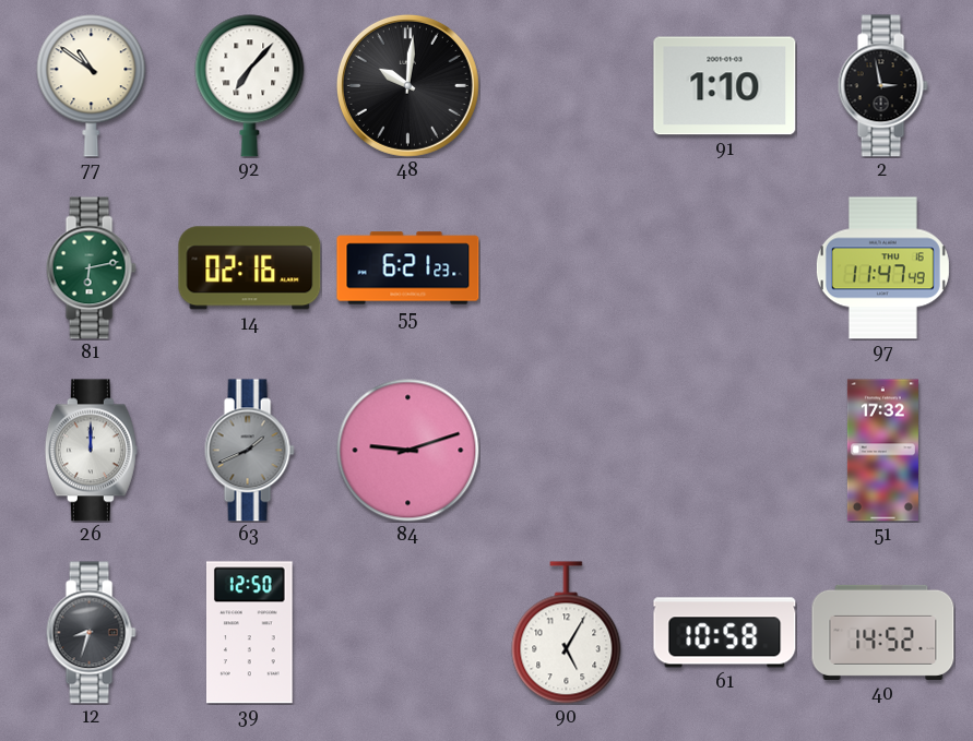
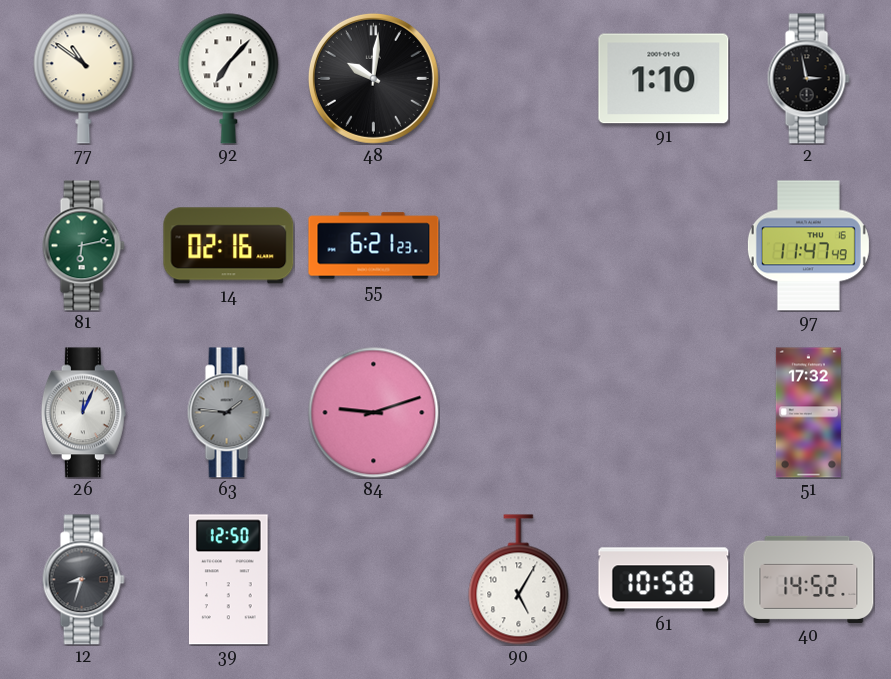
26: 12:00 -> 12:04
63: 1:41 -> 1:46
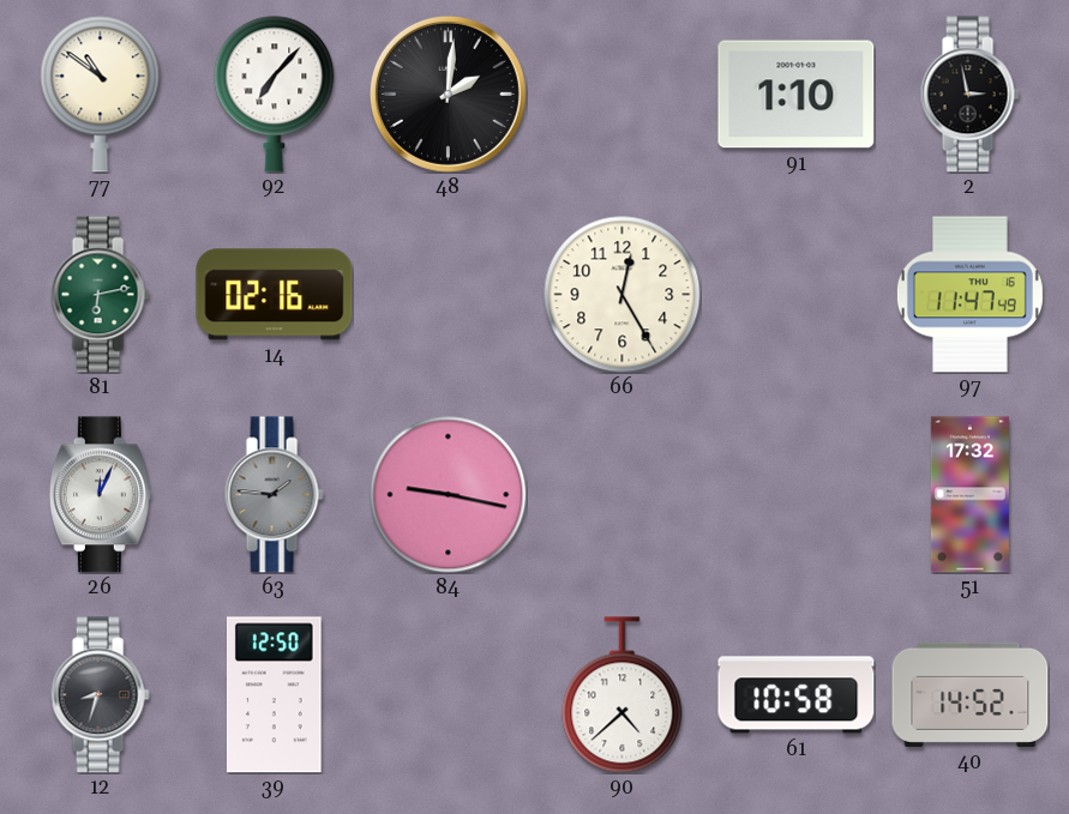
48: 10:01 -> 2:01
55: 6:21 -> none
66: none -> 12:25
84: 9:12 -> 9:17
90: 5:05 -> 4:38
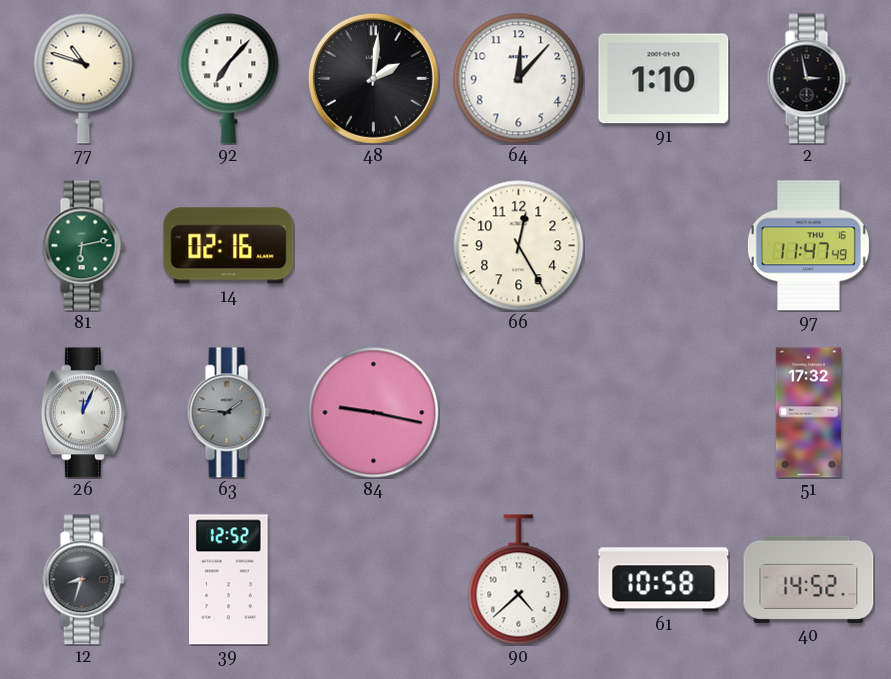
77: 10:51 -> 10:48
64: none -> 12:07
39: 12:50 -> 12:52
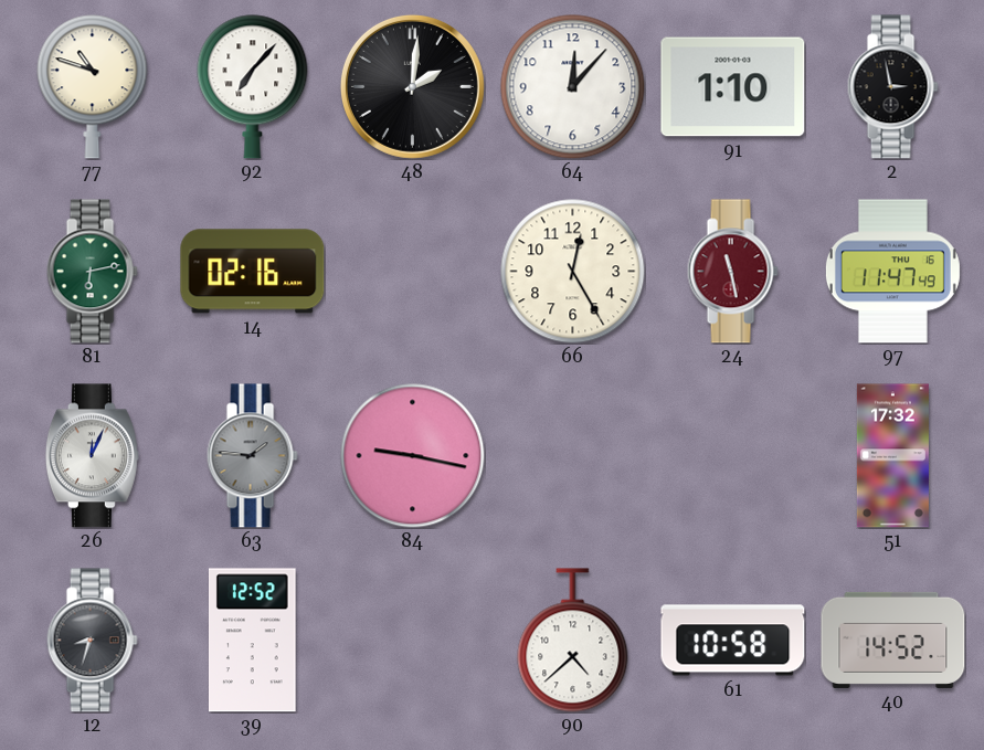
24: none -> 11:28
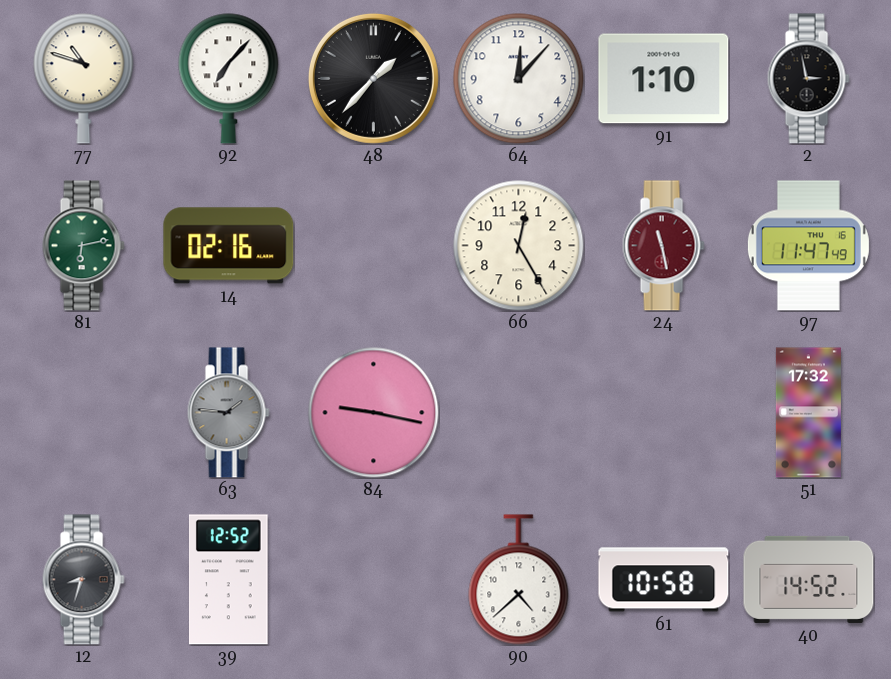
48: 2:01 -> 1:37
26: 12:04 -> none
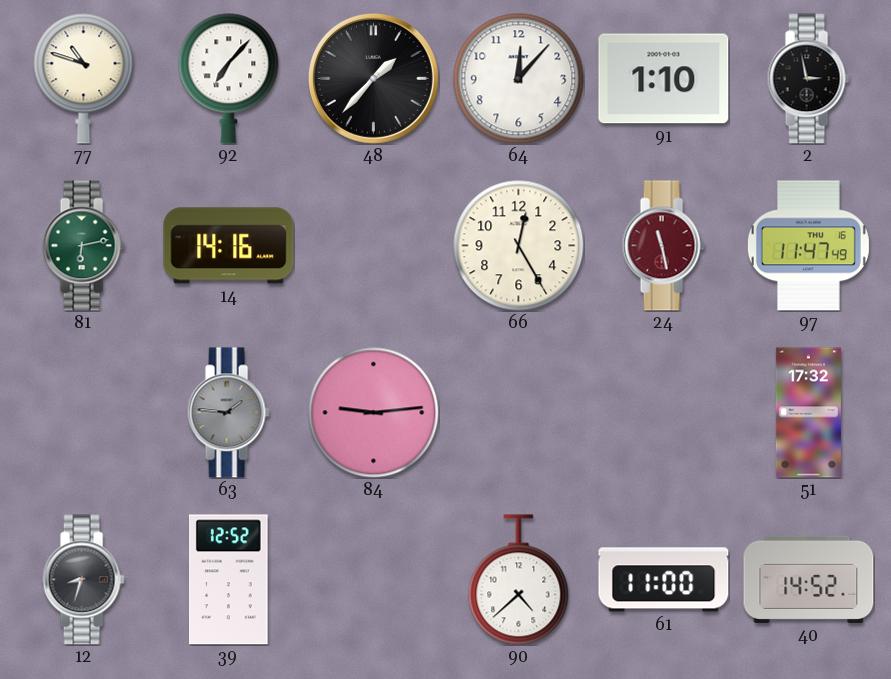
14: 02:16 -> 14:16
84: 9:17 -> 9:14
61: 10:58 -> 11:00
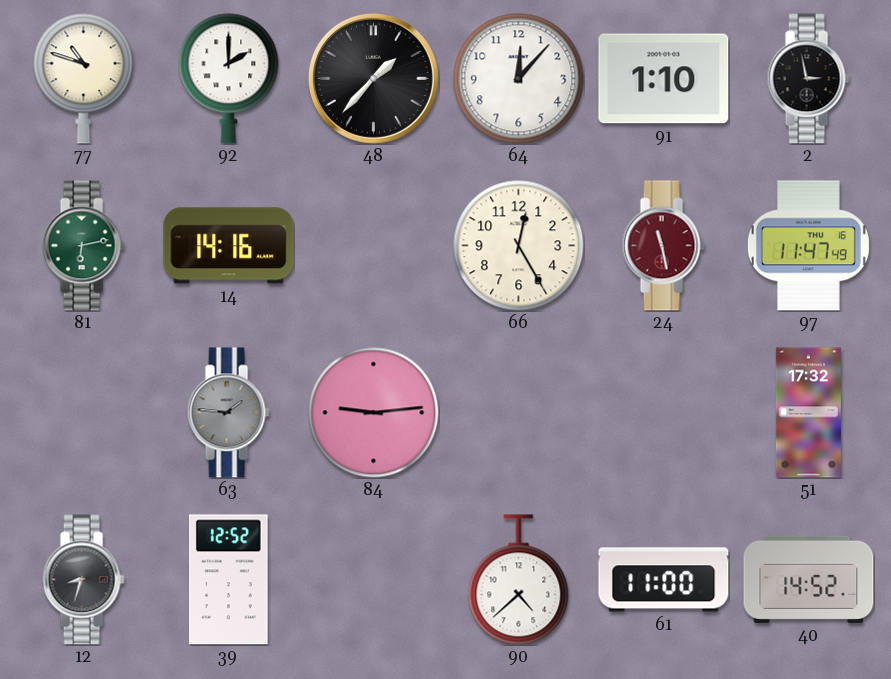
92: 7:07 -> 2:00
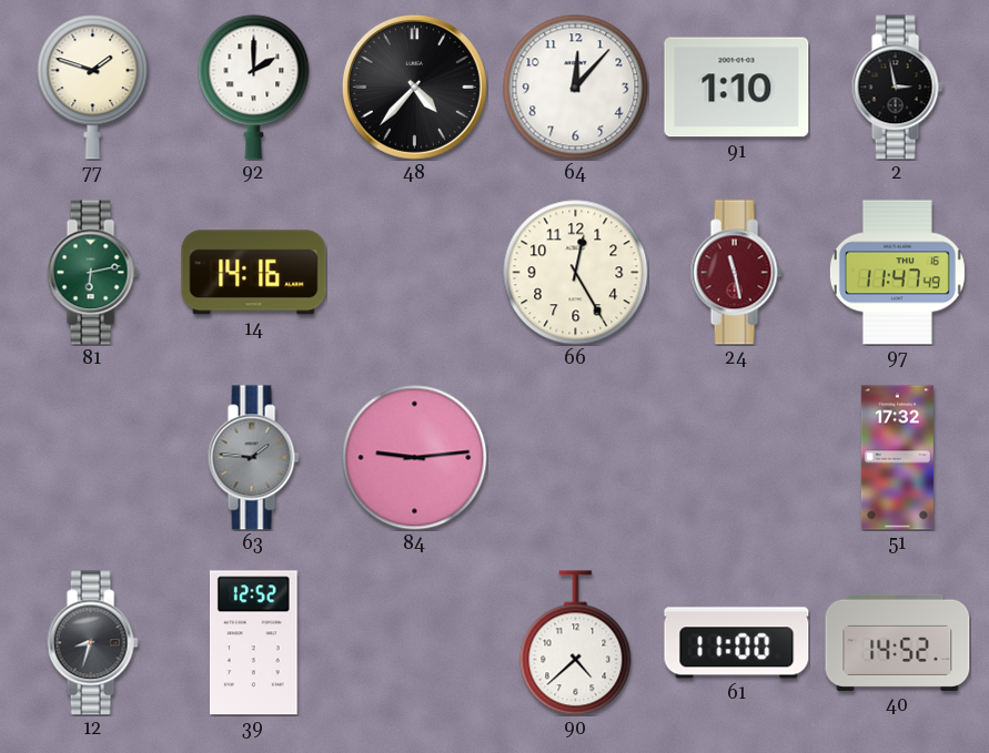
77: 10:48 -> 1:48
48: 1:37 -> 4:37
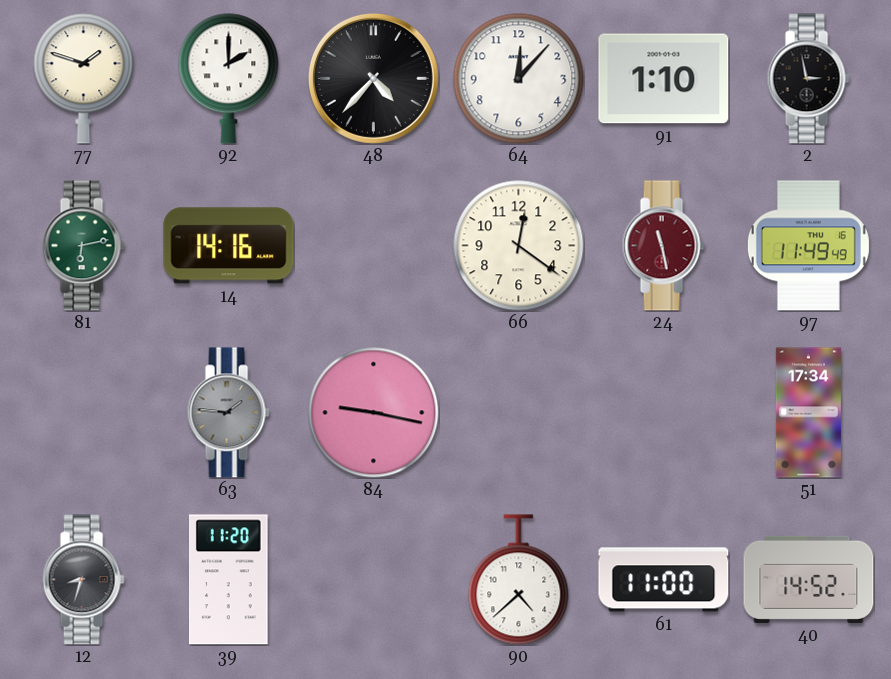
66: 12:25 -> 12:21
97: 11:47 -> 11:49
84: 9:14 -> 9:17
51: 17:32 -> 17:34
39: 12:52 -> 11:20
